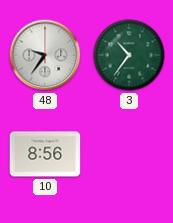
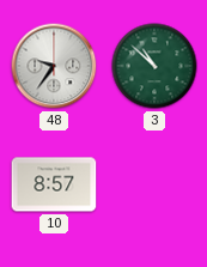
3: 10:36 -> 10:52
10: 8:56 -> 8:57
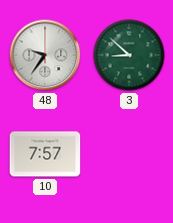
3: 10:52 -> 8:52
10: 8:57 -> 7:57
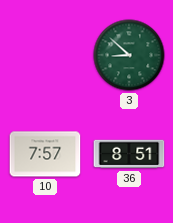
48: 9:36 -> none
36: none -> 8:51
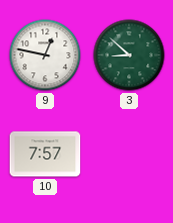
9: none -> 12:47
36: 8:51 -> none
